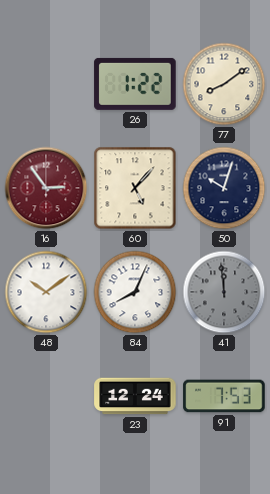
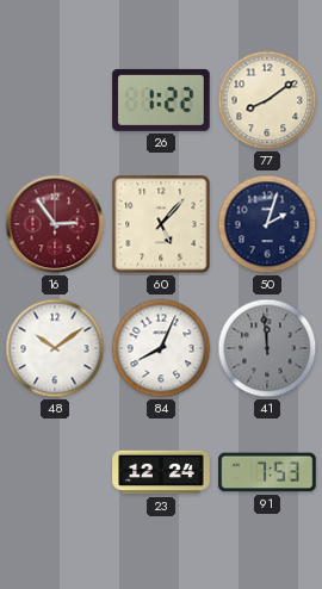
50: 10:03 -> 2:03
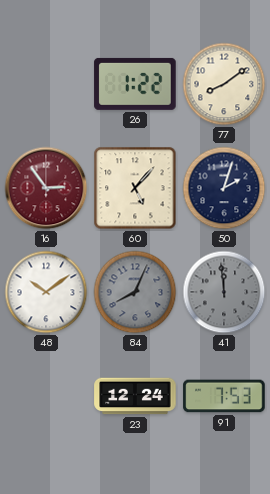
84 dial: white -> grey
